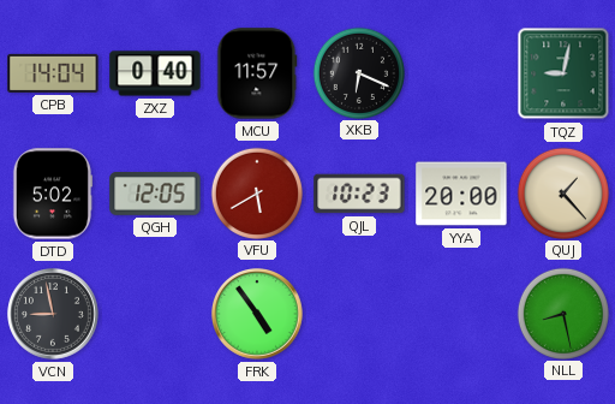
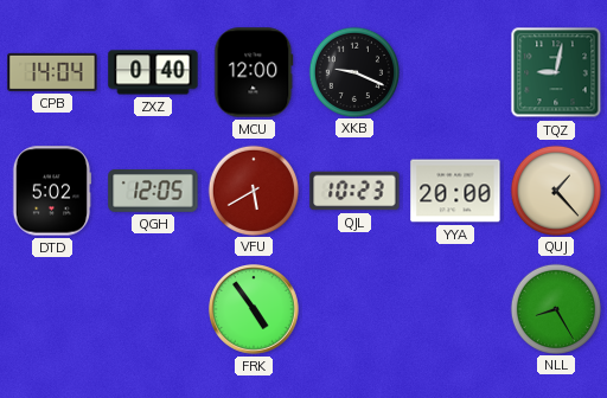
MCU: 11:57 -> 12:00
XKB: 6:19 -> 9:19
VCN: 8:58 -> none
NLL: 8:28 -> 8:25
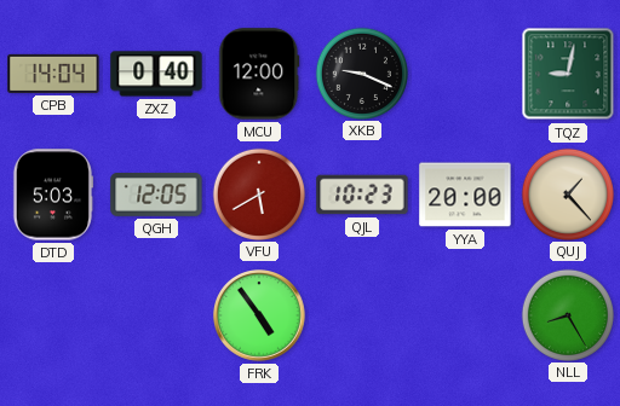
DTD: 5:02 -> 5:03
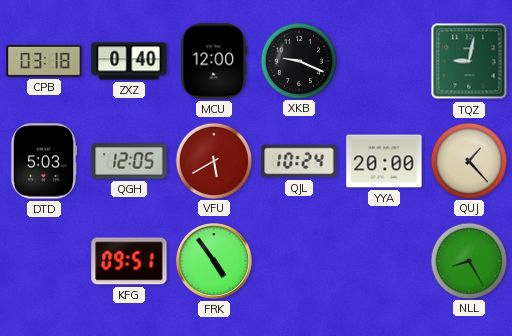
CPB: 14:04 -> 03:18
QJL: 10:23 -> 10:24
KFG: none -> 09:51
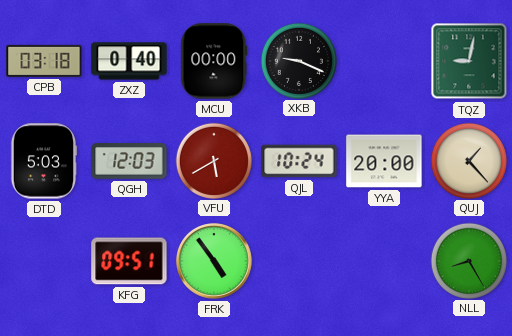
MCU: 12:00 -> 00:00
QGH: 12:05 -> 12:03
